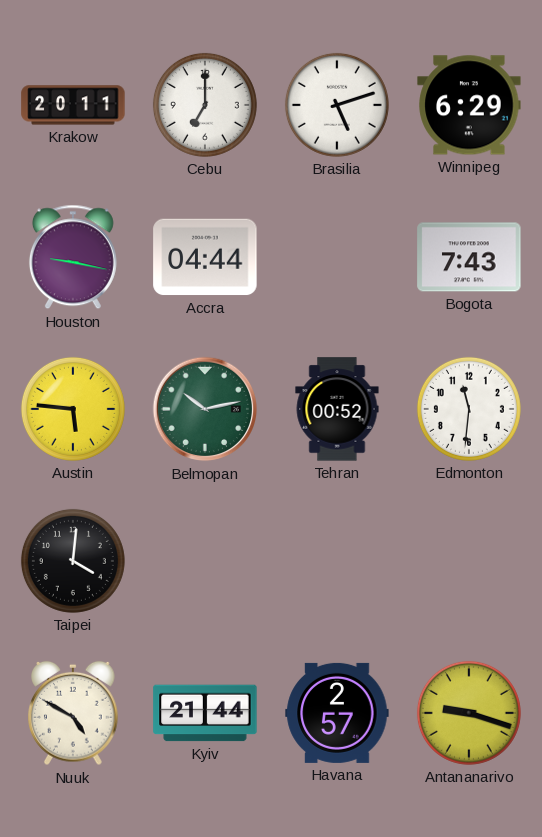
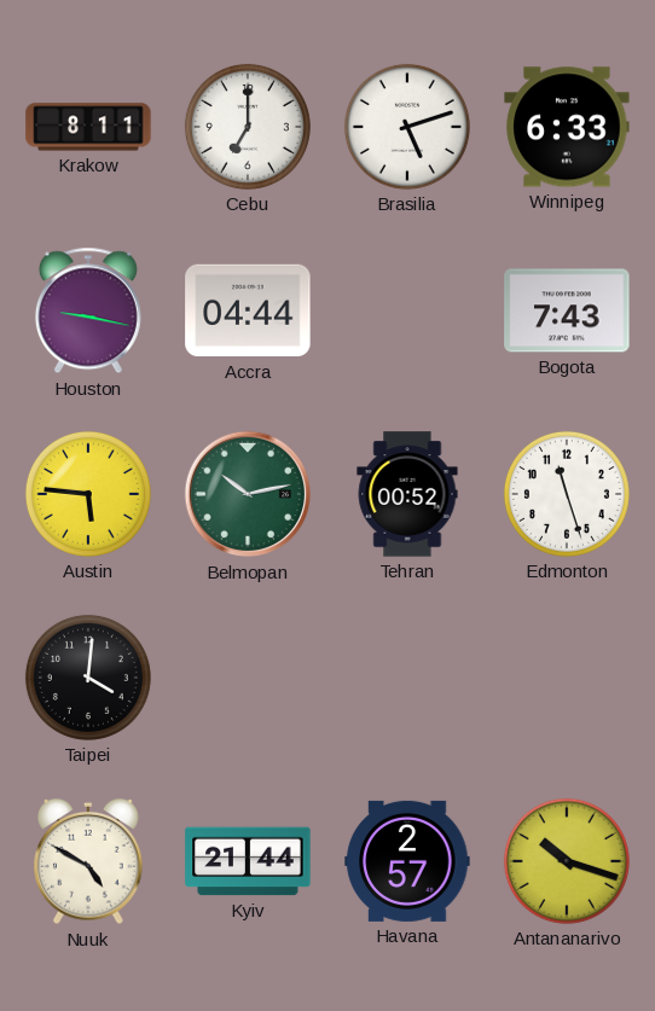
Krakow: 20:11 -> 8:11
Winnipeg: 6:29 -> 6:33
Edmonton: 11:31 -> 11:27
Antananarivo: 9:18 -> 10:18
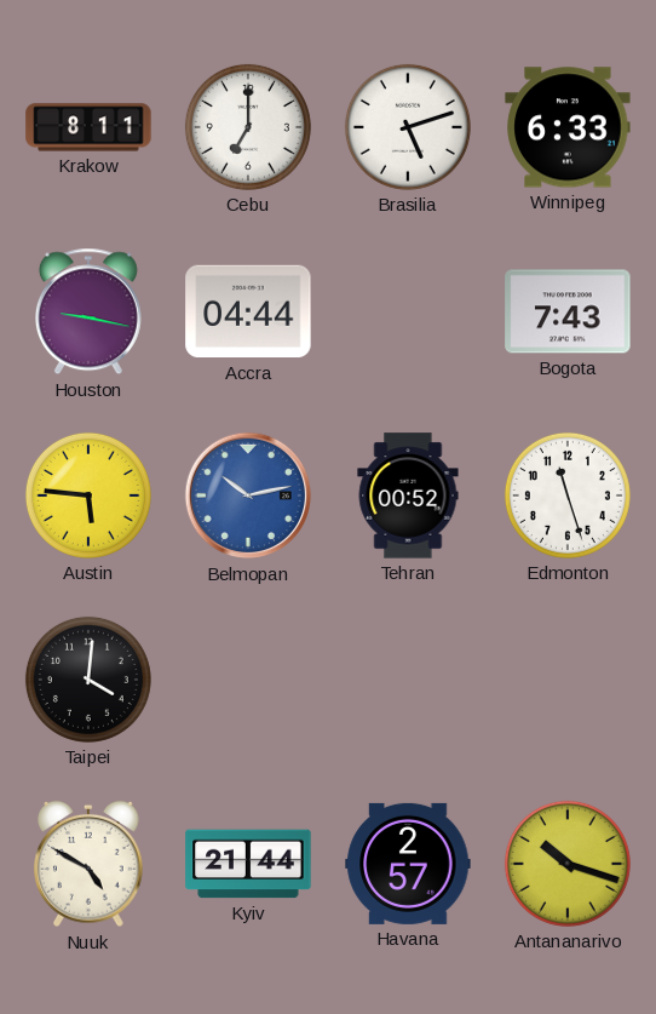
Belmopan dial: green -> blue
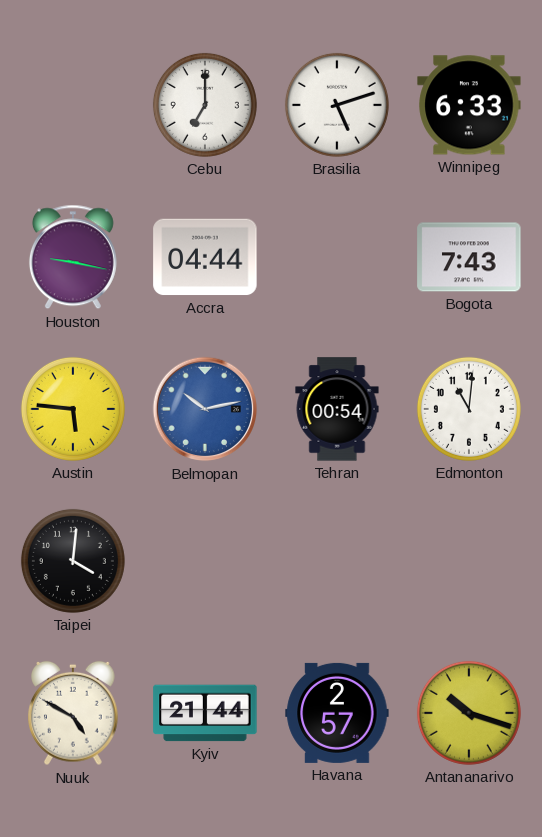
Krakow: 8:11 -> none
Tehran: 00:52 -> 00:54
Edmonton: 11:27 -> 11:01
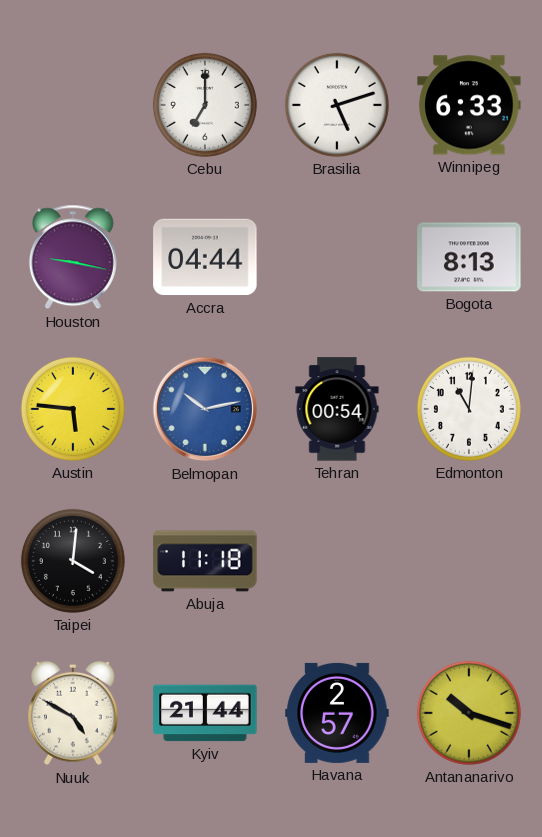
Bogota: 7:43 -> 8:13
Abuja: none -> 11:18
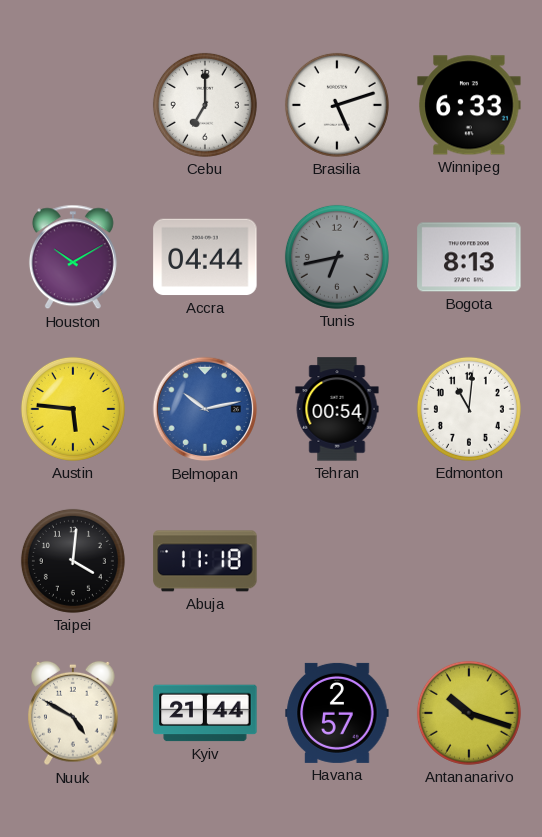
Houston: 9:17 -> 10:10
Tunis: none -> 6:43
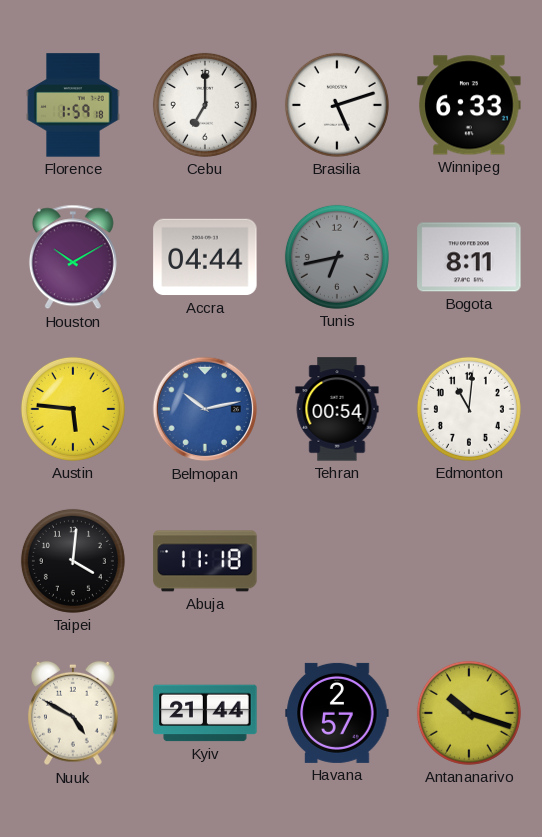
Florence: none -> 1:59
Bogota: 8:13 -> 8:11
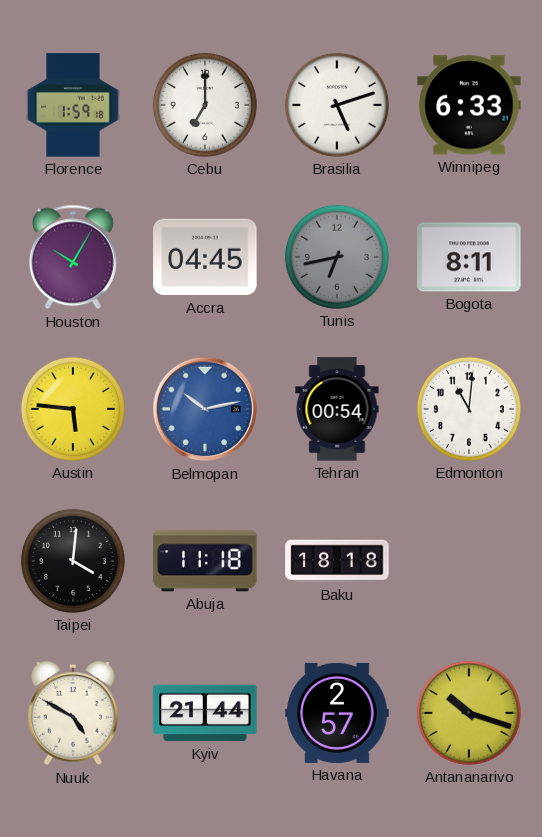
Houston: 10:10 -> 10:05
Accra: 04:44 -> 04:45
Baku: none -> 18:18
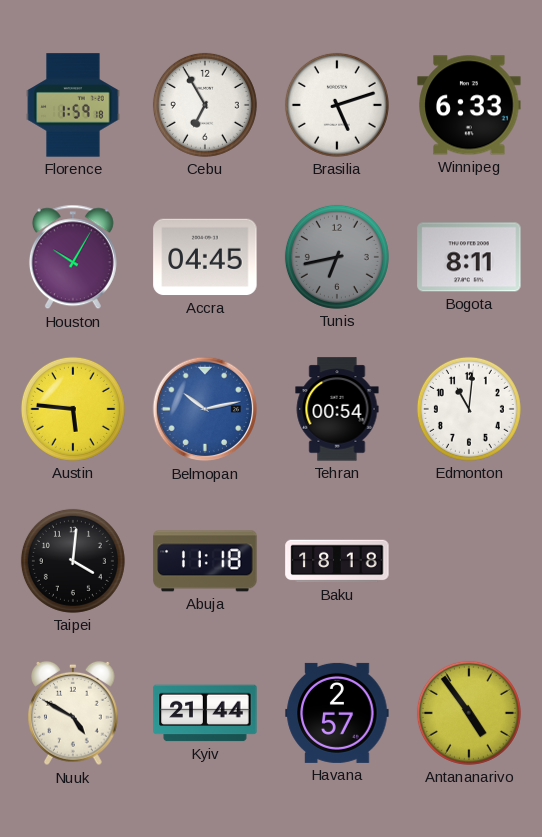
Cebu: 7:00 -> 6:55
Antananarivo: 10:18 -> 4:54
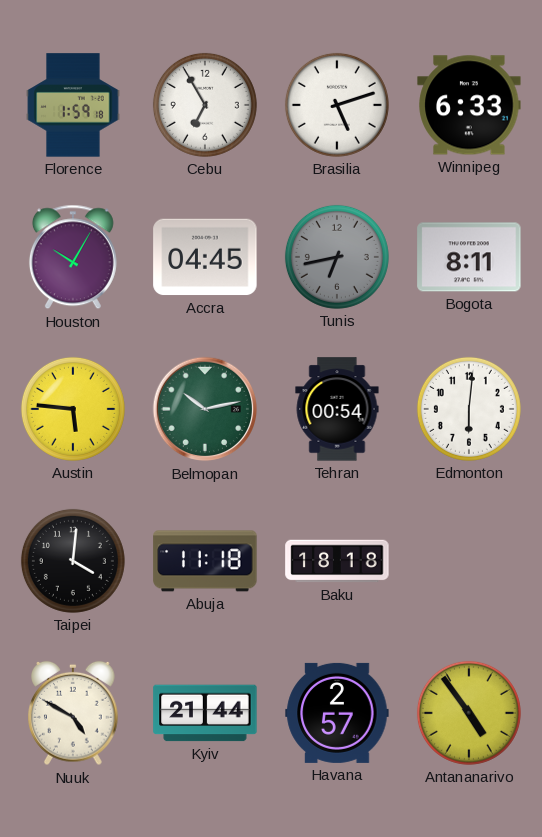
Belmopan dial: blue -> green
Edmonton: 11:01 -> 6:01
